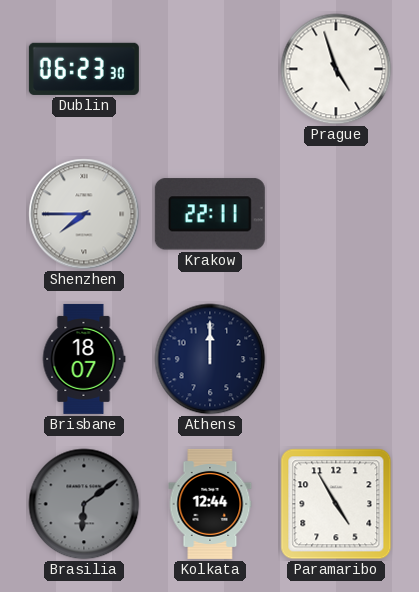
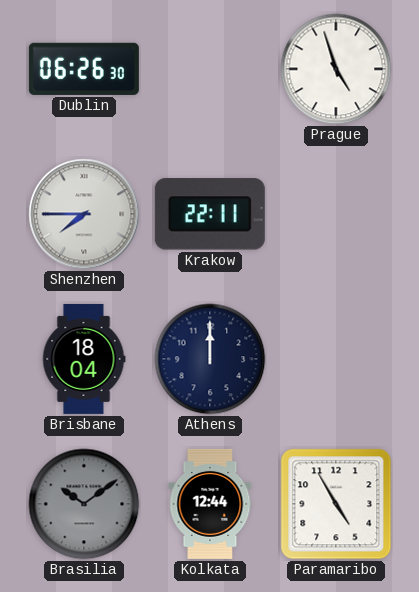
Dublin: 06:23 -> 06:26
Brisbane: 18:07 -> 18:04
Brasilia: 6:09 -> 10:09
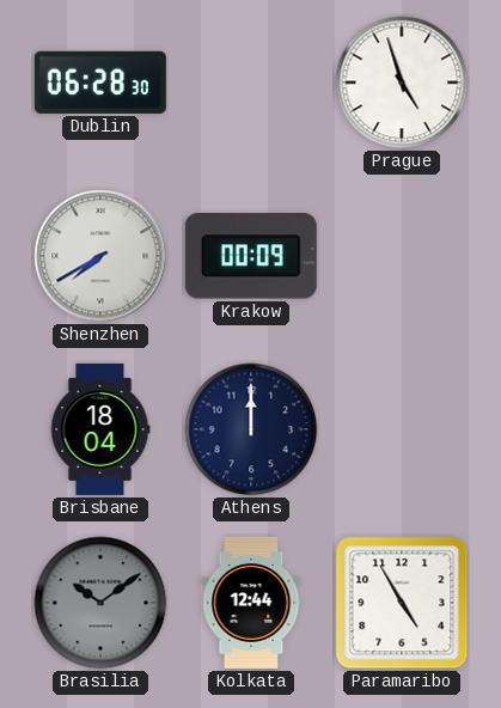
Dublin: 06:26 -> 06:28
Shenzhen: 7:45 -> 7:40
Krakow: 22:11 -> 00:09
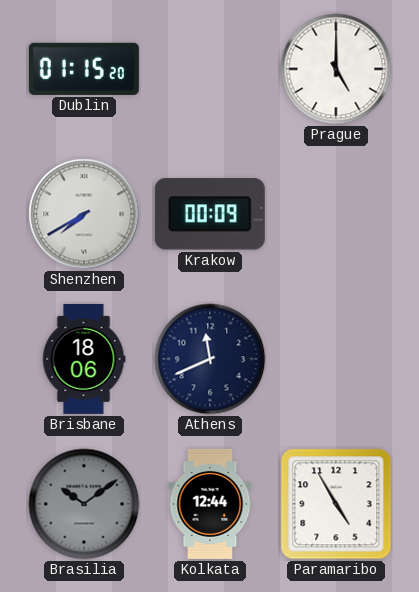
Dublin: 06:28 -> 01:15
Prague: 4:57 -> 5:00
Brisbane: 18:04 -> 18:06
Athens: 12:00 -> 11:41
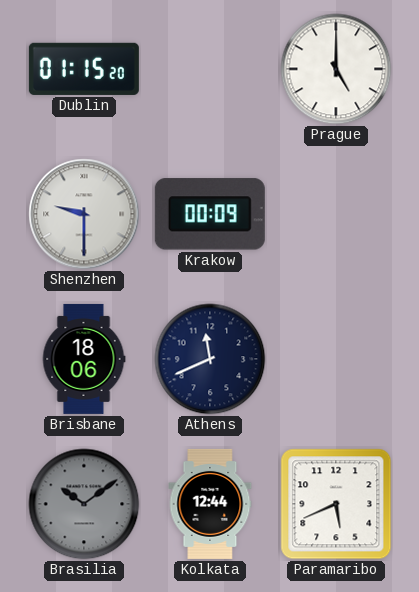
Shenzhen: 7:40 -> 9:30
Paramaribo: 4:55 -> 5:41
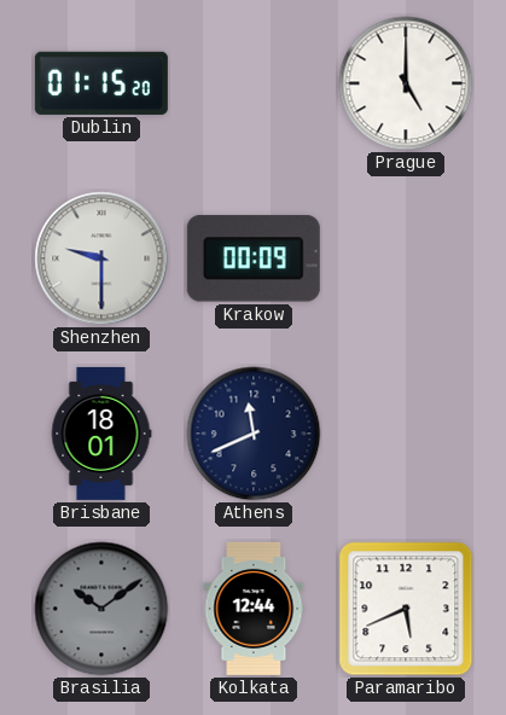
Brisbane: 18:06 -> 18:01
